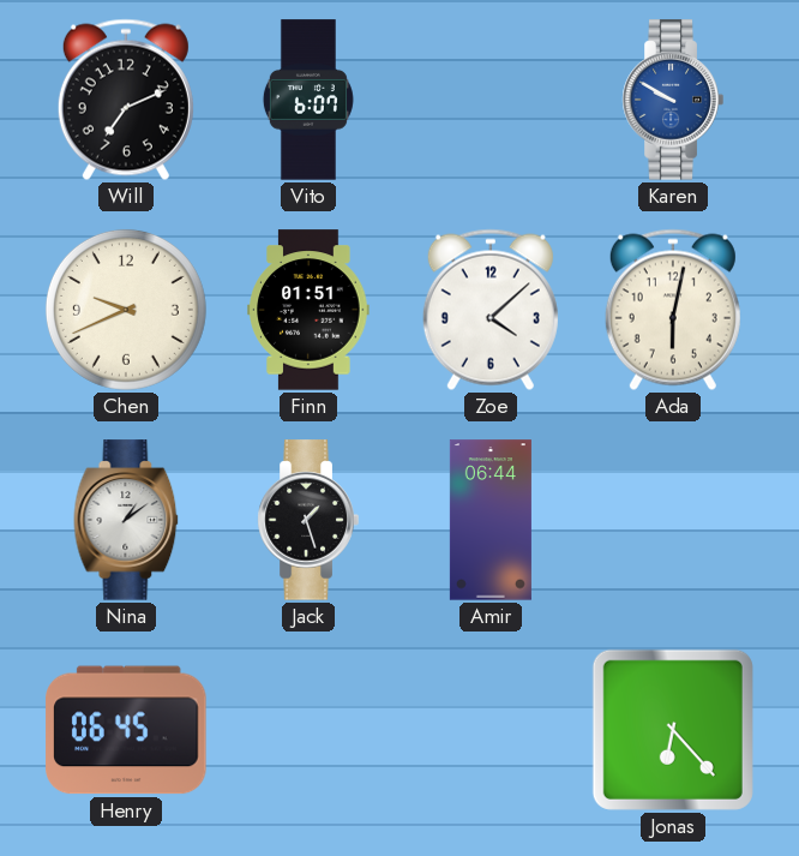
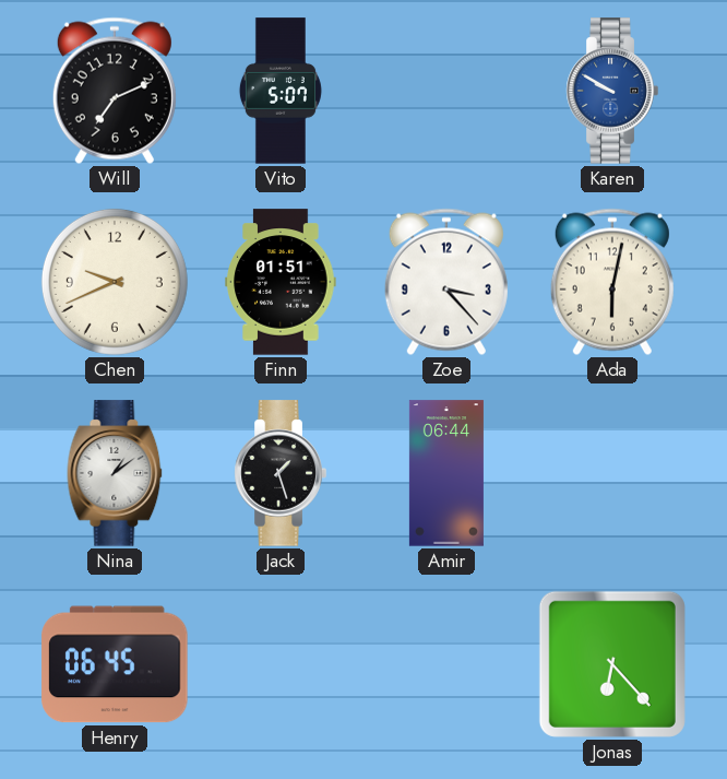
Vito: 6:07 -> 5:07
Zoe: 4:08 -> 3:23
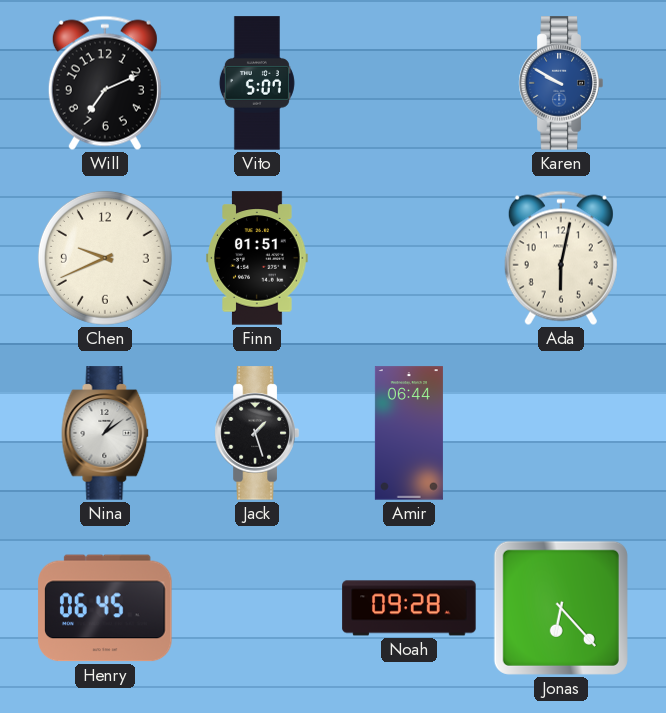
Zoe: 3:23 -> none
Noah: none -> 09:28
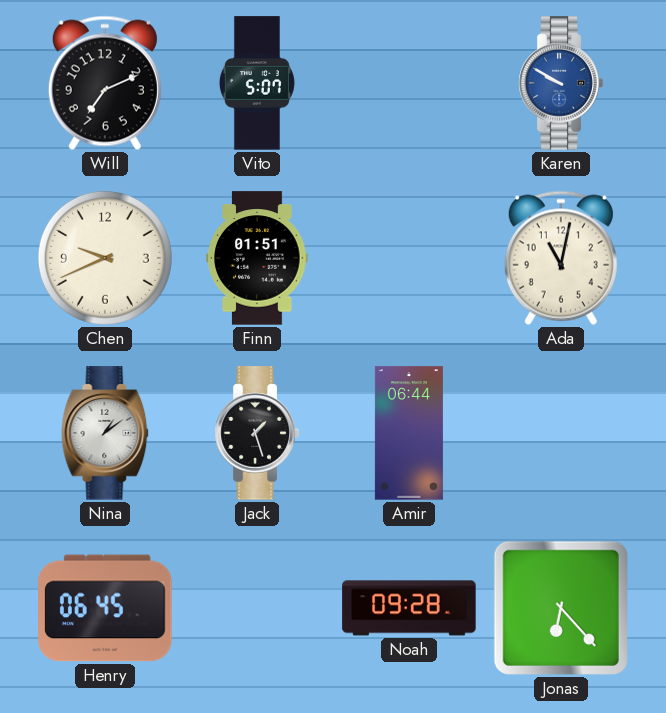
Ada: 6:02 -> 11:02
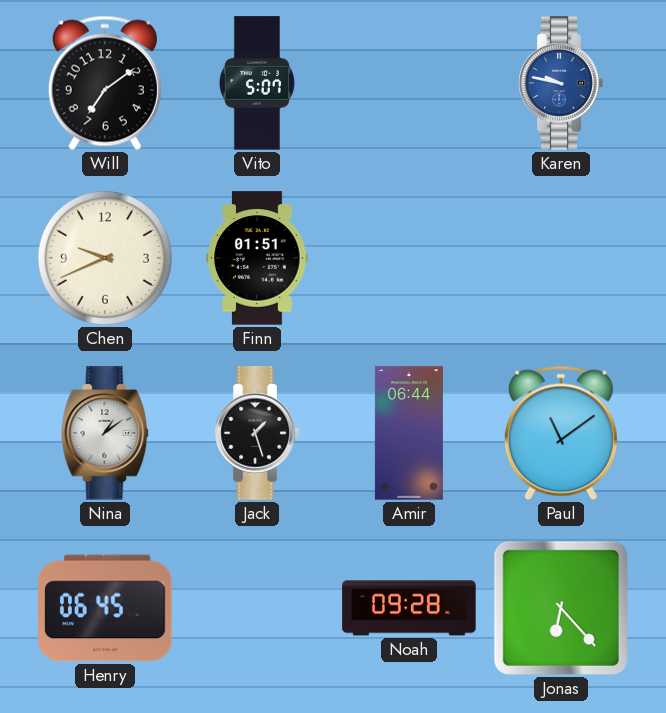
Will: 7:11 -> 7:09
Karen: 9:50 -> 9:47
Ada: 11:02 -> none
Paul: none -> 11:09
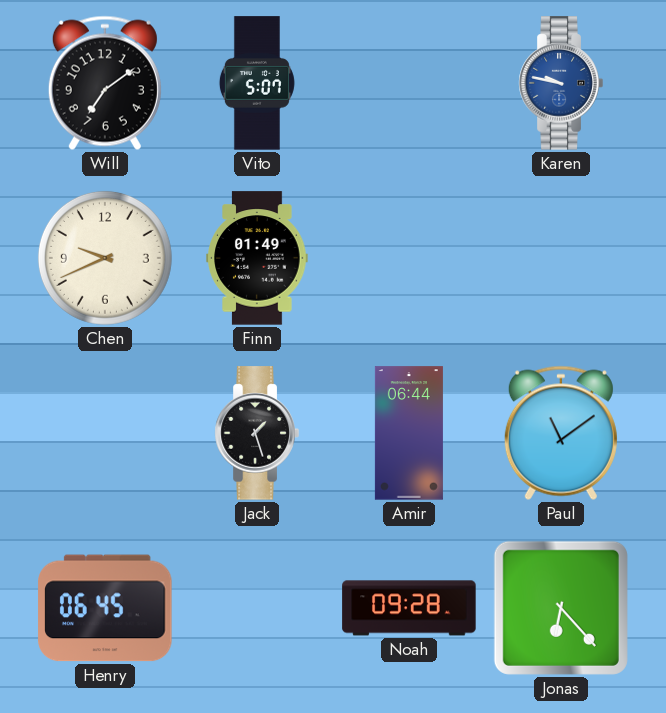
Finn: 01:51 -> 01:49
Nina: 1:09 -> none
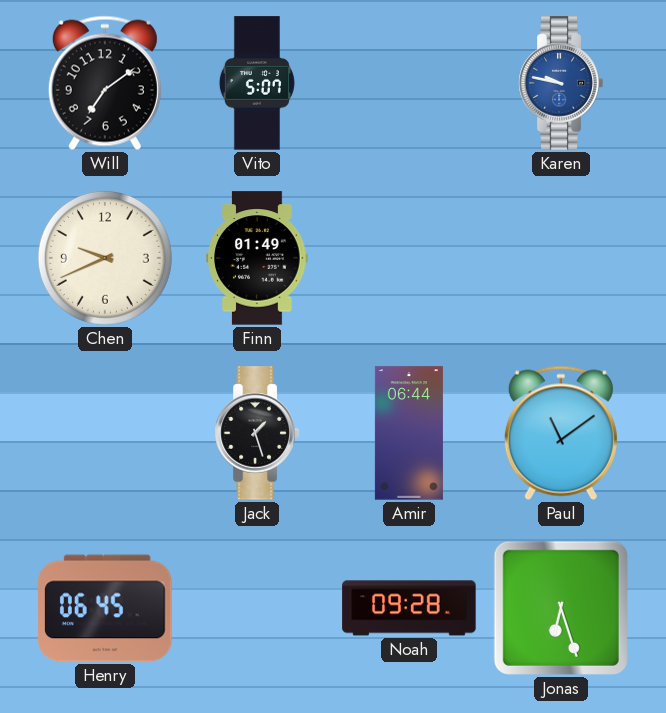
Jonas: 6:23 -> 6:27
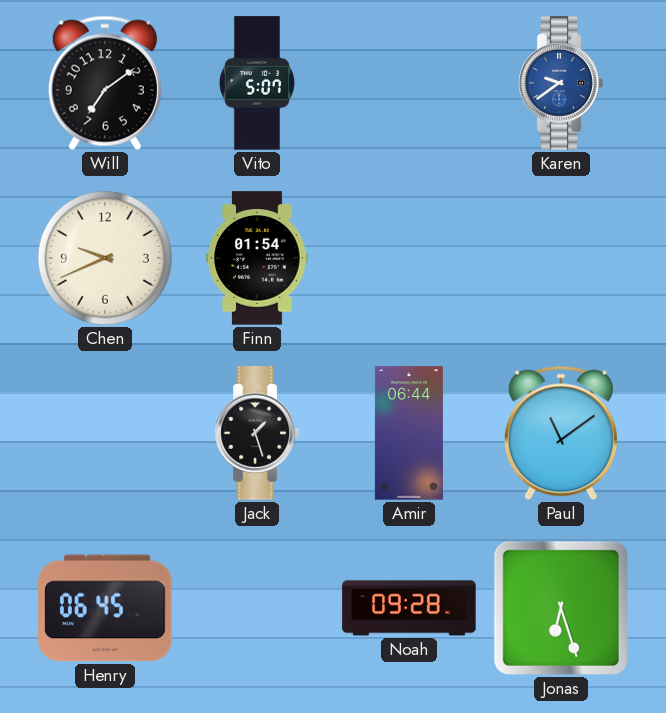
Karen: 9:47 -> 9:39
Finn: 01:49 -> 01:54
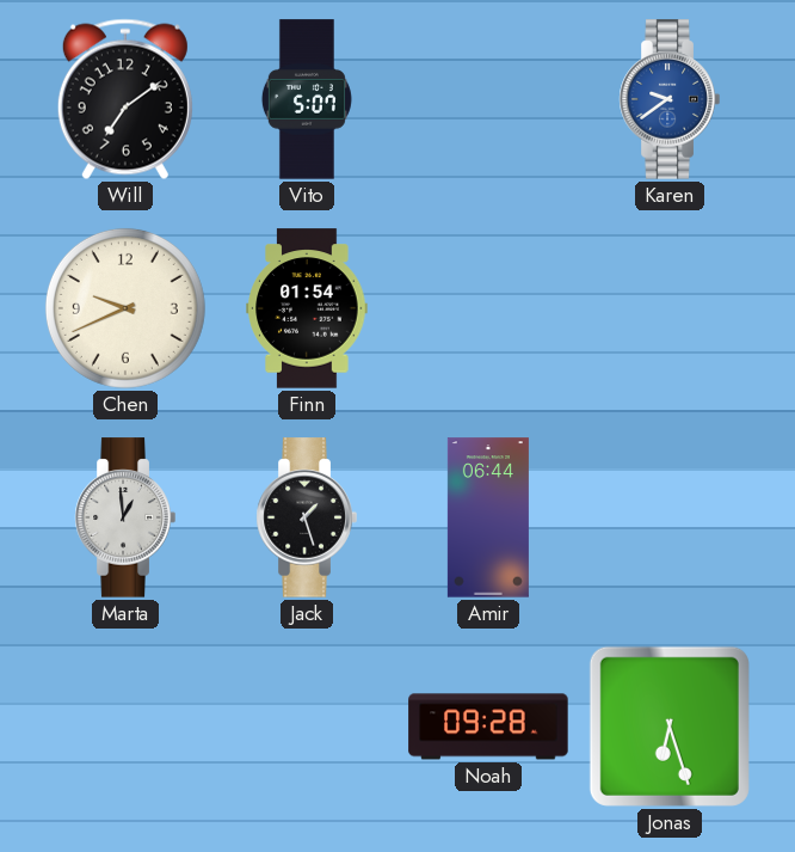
Marta: none -> 12:59
Paul: 11:09 -> none
Henry: 06:45 -> none
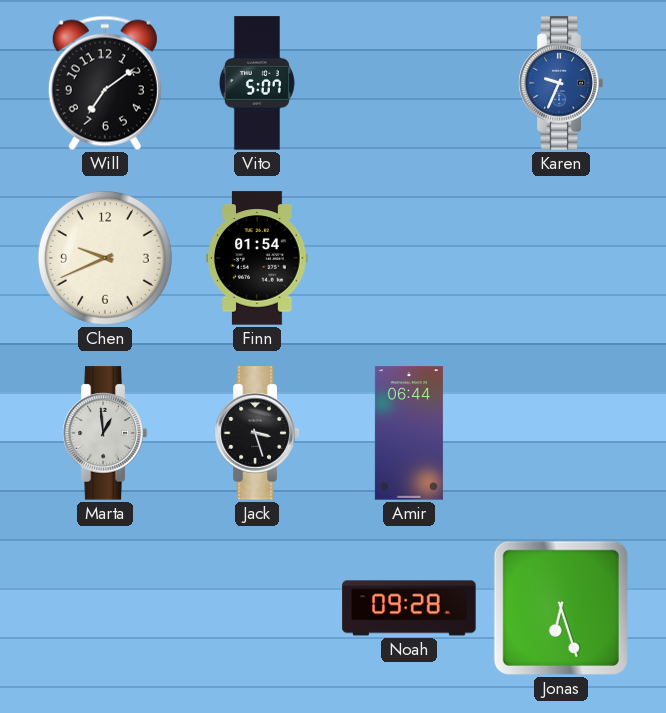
Karen: 9:39 -> 9:34
Jack: 1:27 -> 3:27
